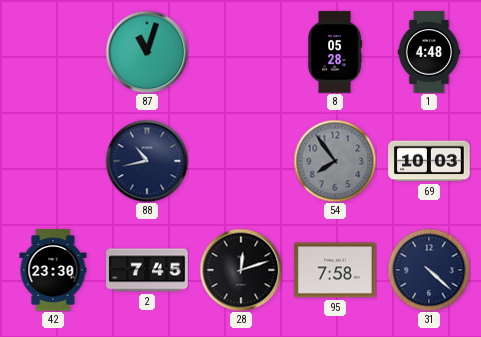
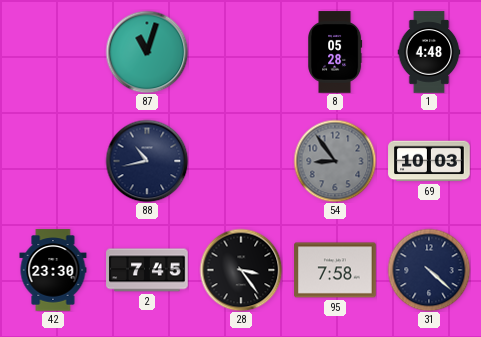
54: 7:54 -> 8:54
28: 12:12 -> 3:24
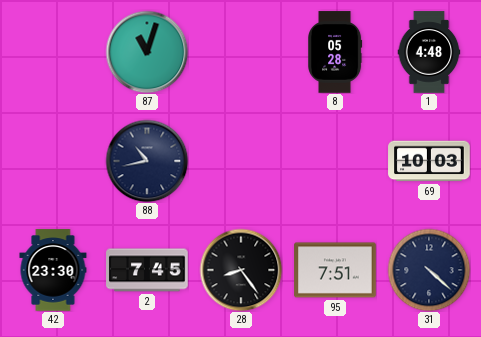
54: 8:54 -> none
28: 3:24 -> 8:24
95: 7:58 -> 7:51
